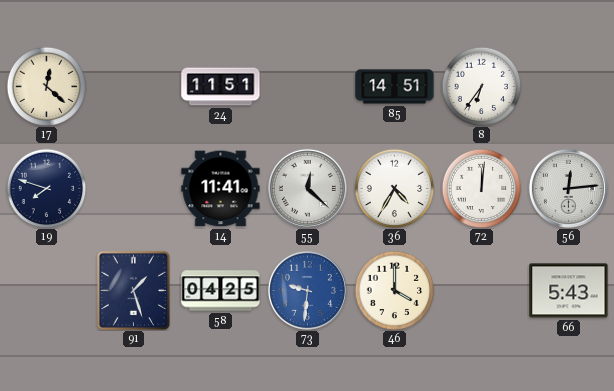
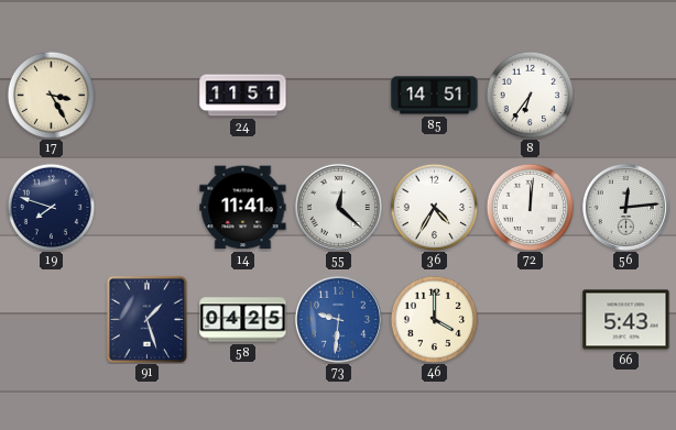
17: 12:22 -> 3:25
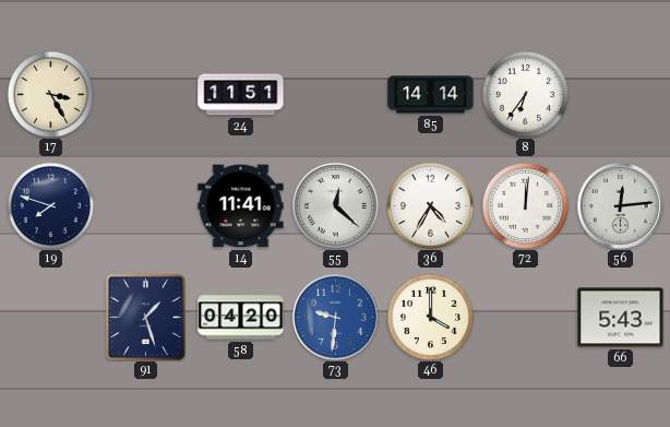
85: 14:51 -> 14:14
58: 04:25 -> 04:20
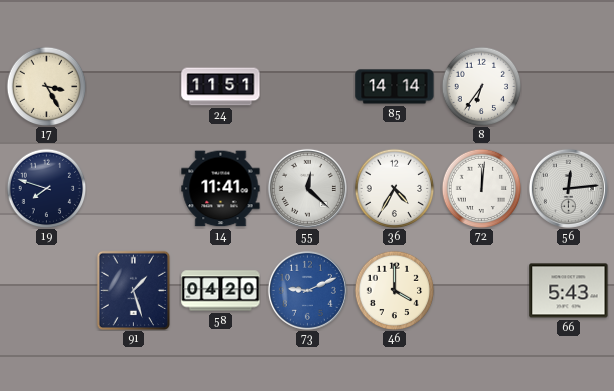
73: 9:31 -> 9:11
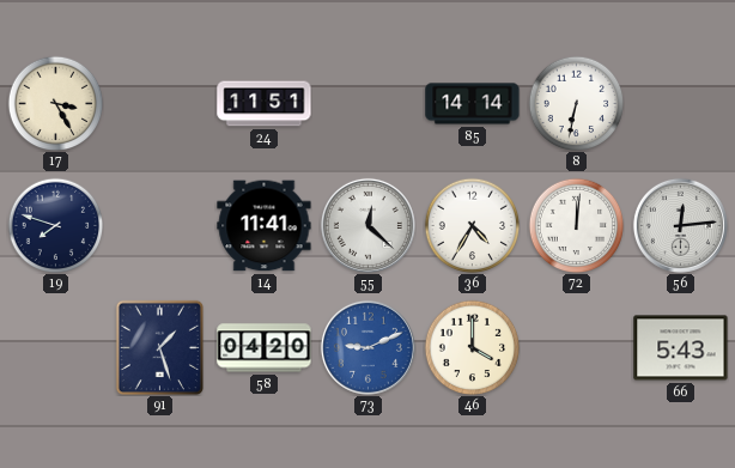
8: 6:36 -> 6:32
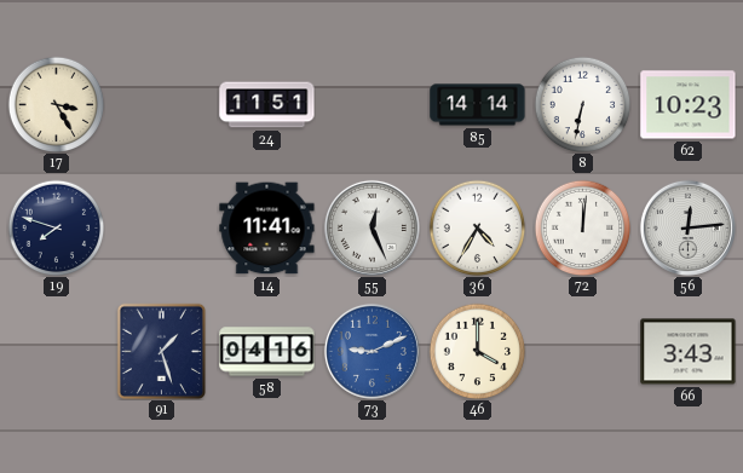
62: none -> 10:23
55: 12:22 -> 12:26
58: 04:20 -> 04:16
66: 5:43 -> 3:43
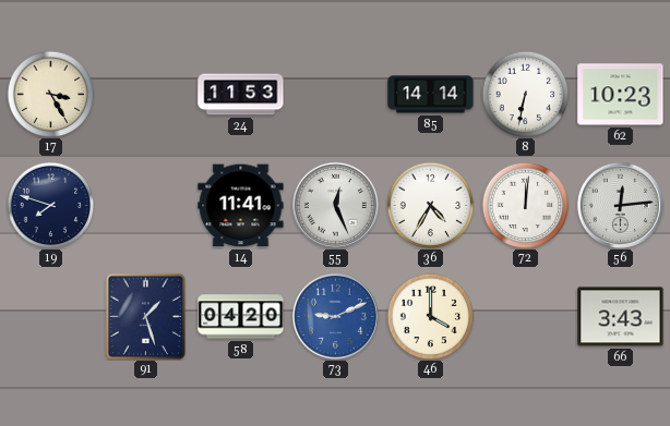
24: 11:51 -> 11:53
58: 04:16 -> 04:20
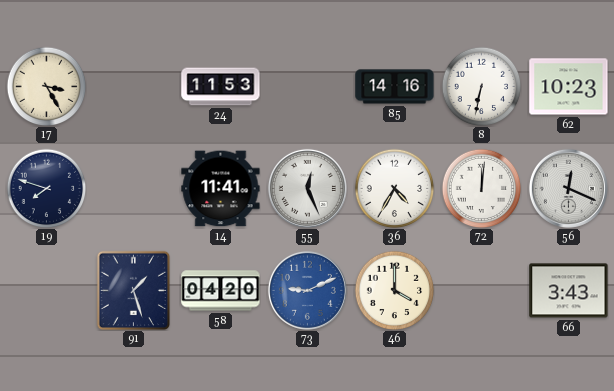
85: 14:14 -> 14:16
56: 12:14 -> 12:19
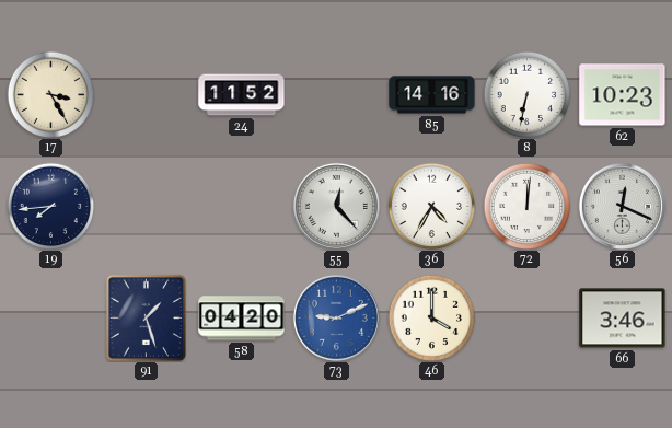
24: 11:53 -> 11:52
19: 7:48 -> 7:44
14: 11:41 -> none
55: 12:26 -> 12:23
66: 3:43 -> 3:46
